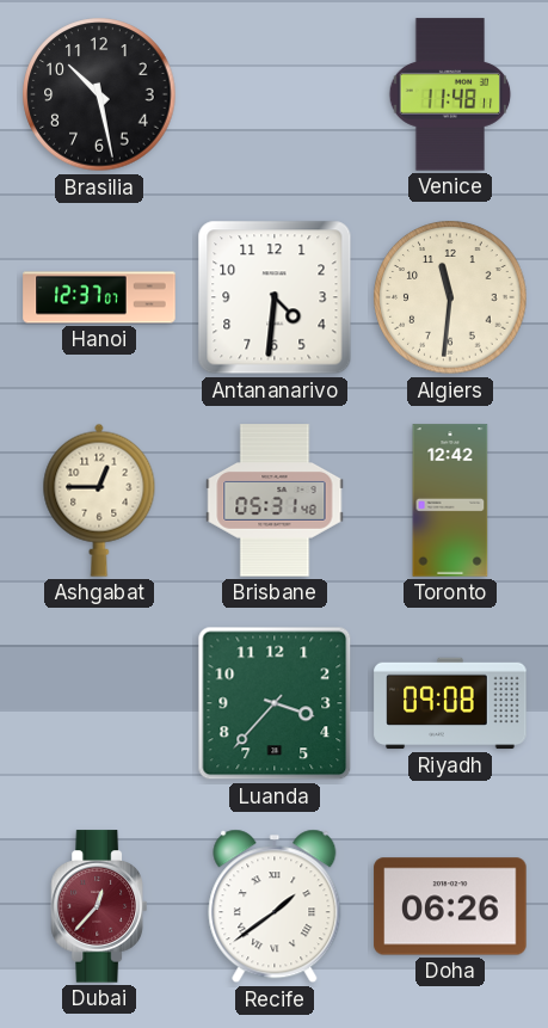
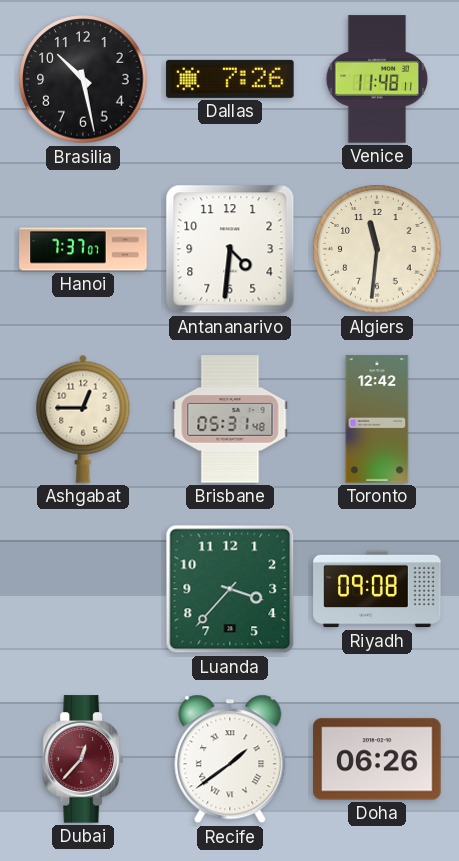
Dallas: none -> 7:26
Hanoi: 12:37 -> 7:37
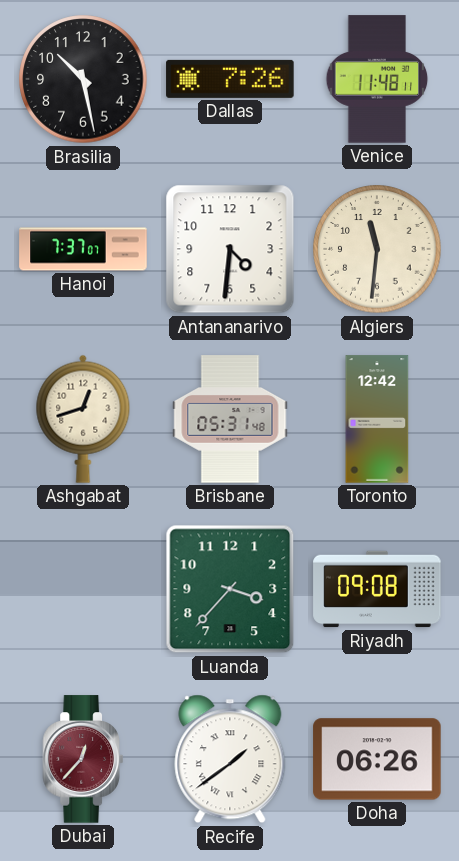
Ashgabat: 12:45 -> 12:42
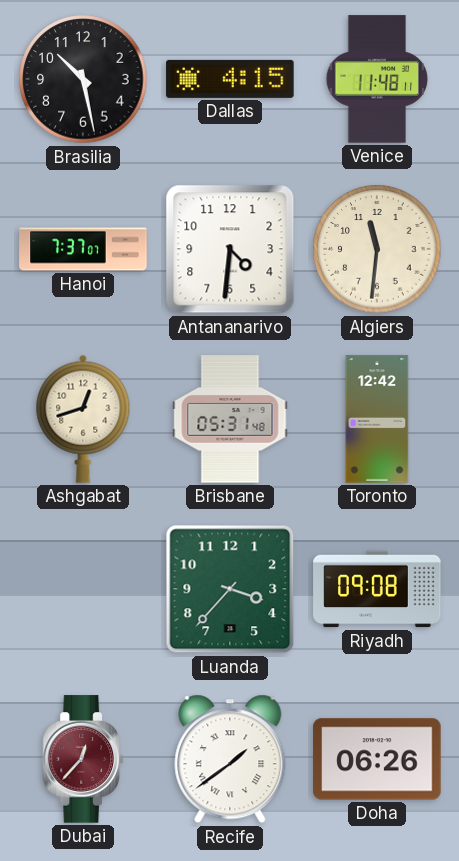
Dallas: 7:26 -> 4:15
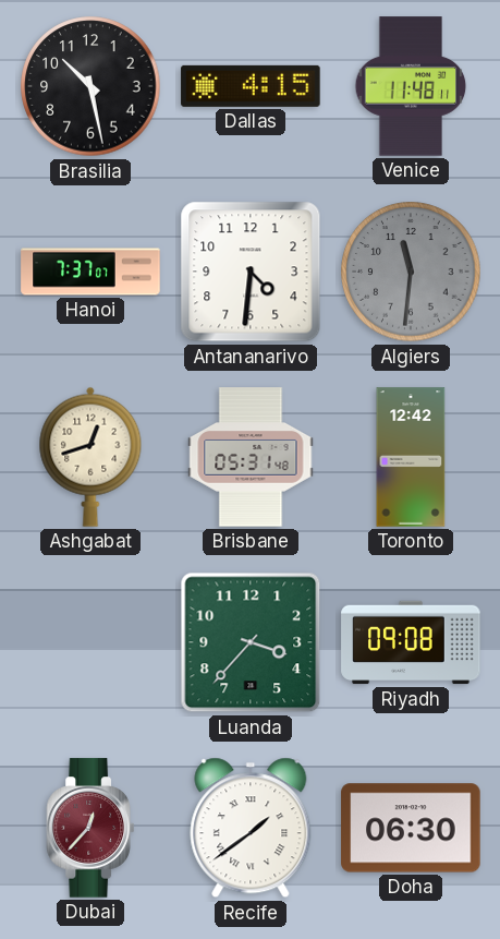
Algiers dial: cream -> grey
Doha: 06:26 -> 06:30
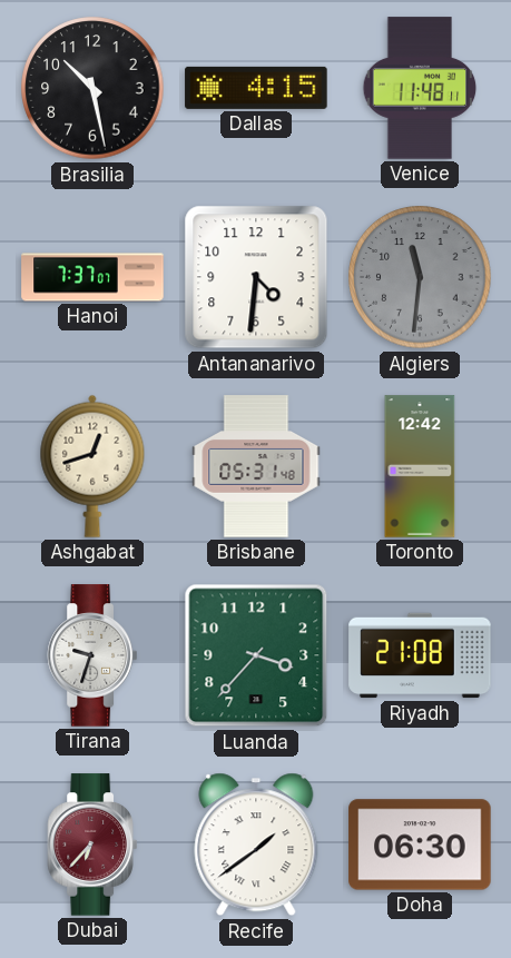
Tirana: none -> 9:33
Riyadh: 09:08 -> 21:08
Dubai: 12:37 -> 6:37
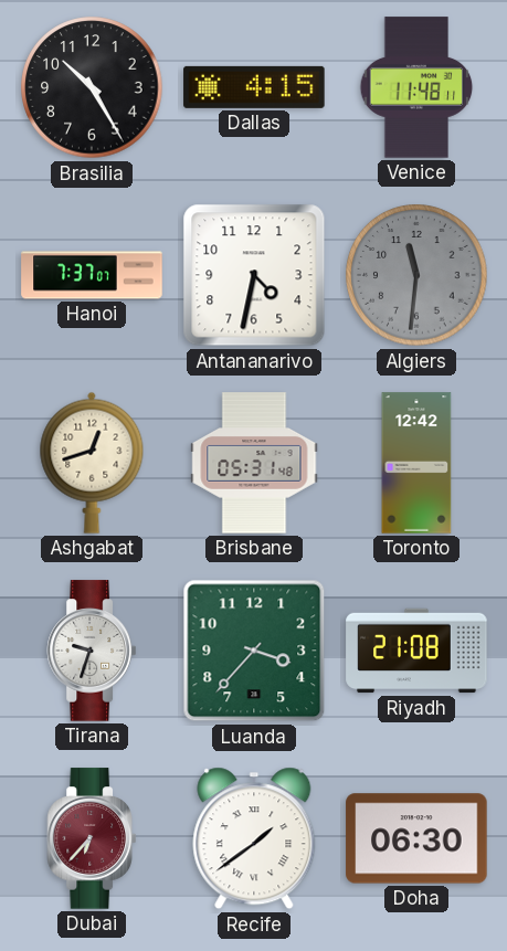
Brasilia: 10:28 -> 10:25
Antananarivo: 4:31 -> 4:32
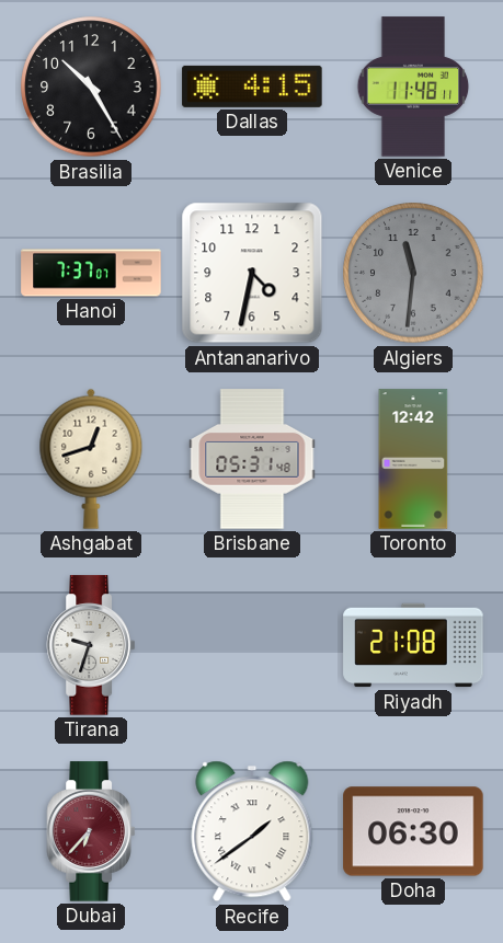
Luanda: 3:37 -> none
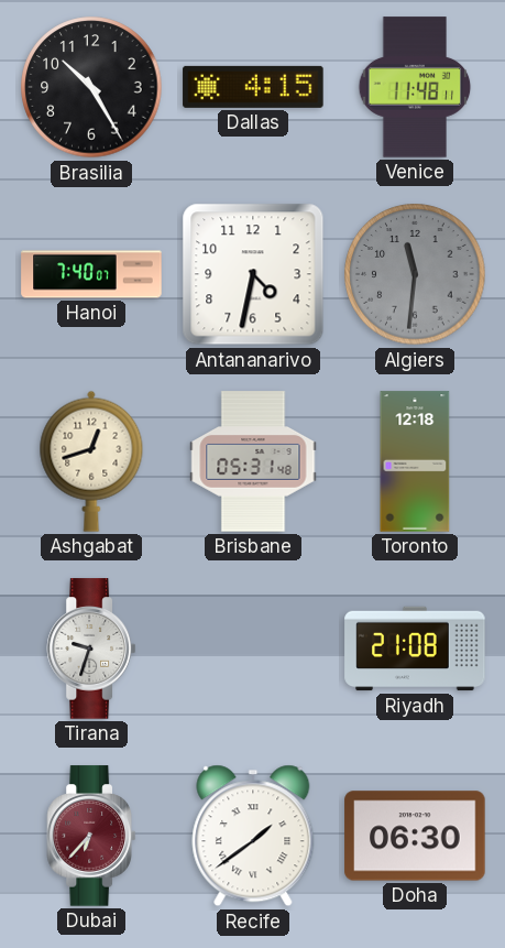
Hanoi: 7:37 -> 7:40
Toronto: 12:42 -> 12:18
